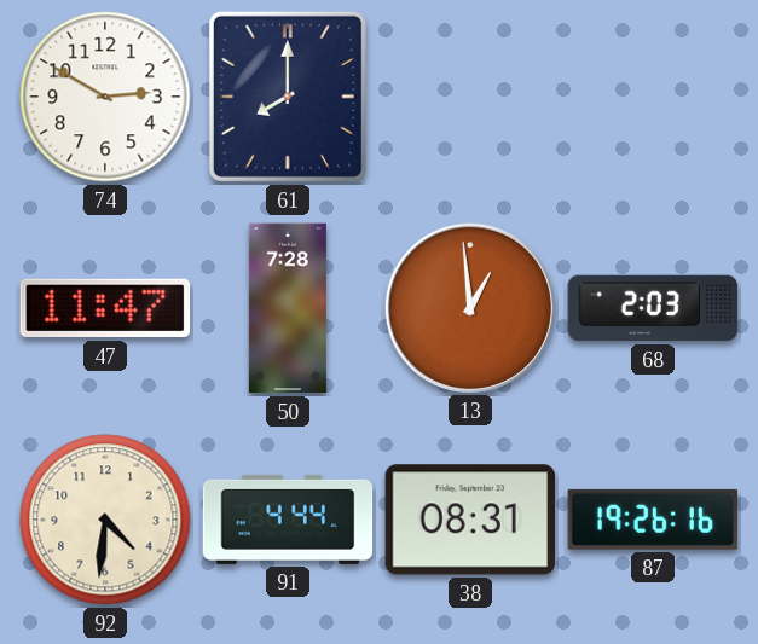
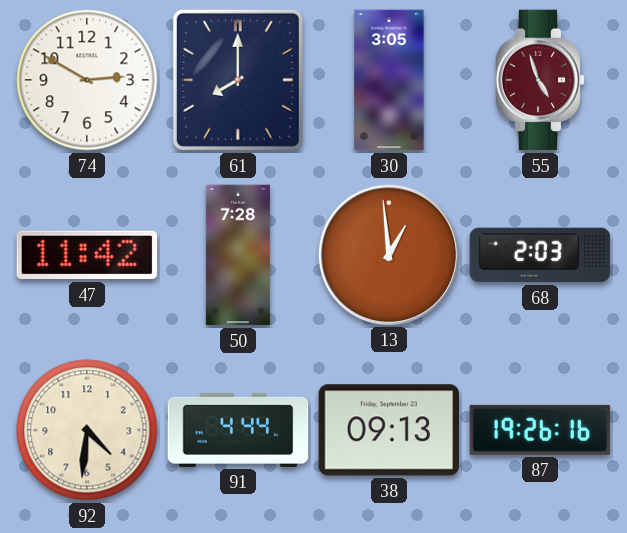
30: none -> 3:05
55: none -> 4:57
47: 11:47 -> 11:42
38: 08:31 -> 09:13
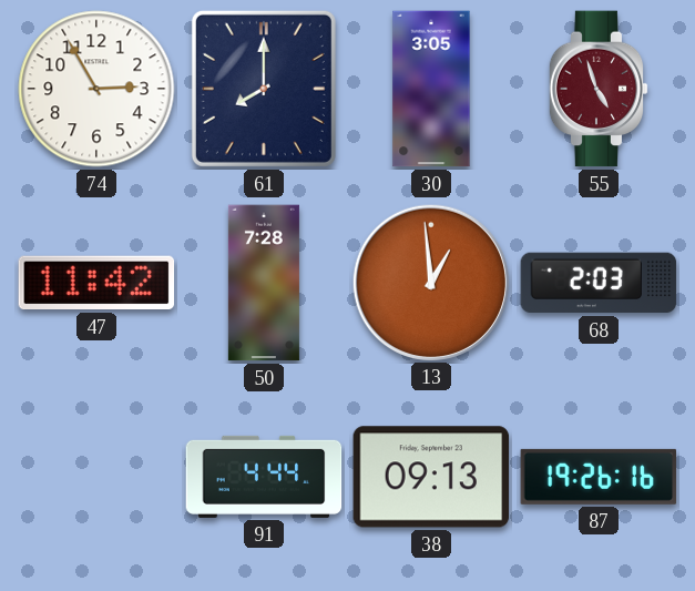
74: 2:50 -> 2:55
92: 4:31 -> none
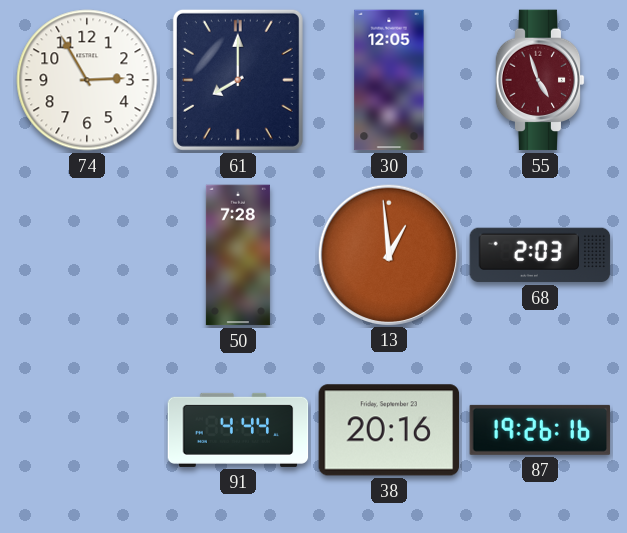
30: 3:05 -> 12:05
47: 11:42 -> none
38: 09:13 -> 20:16
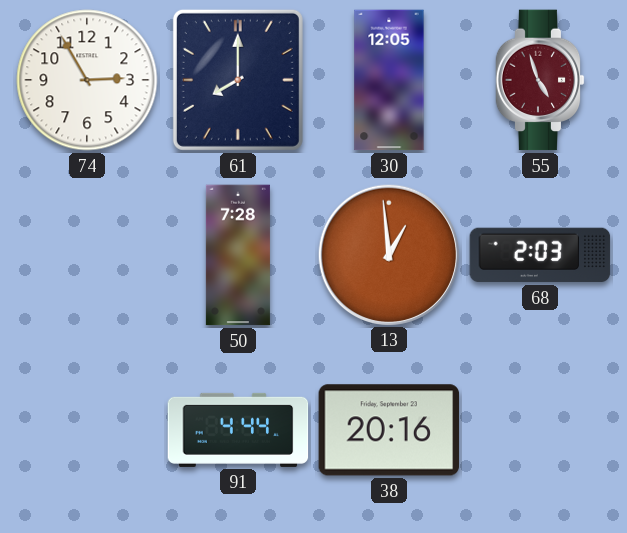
87: 19:26 -> none
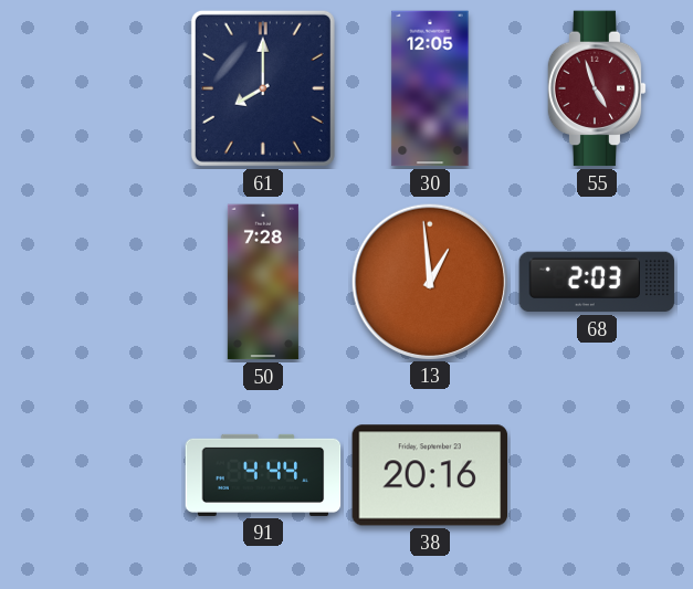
74: 2:55 -> none
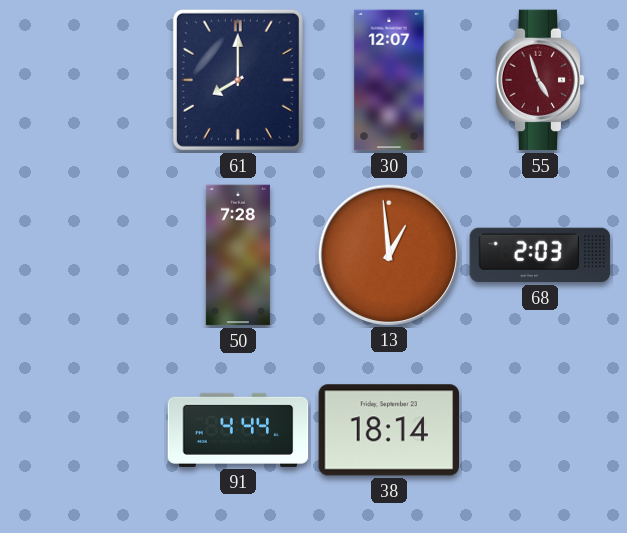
30: 12:05 -> 12:07
38: 20:16 -> 18:14
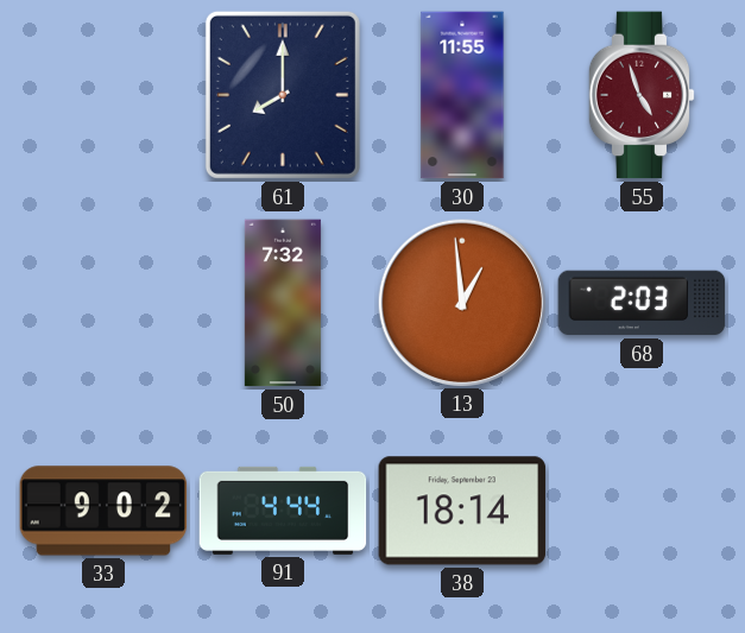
30: 12:07 -> 11:55
50: 7:28 -> 7:32
33: none -> 9:02
